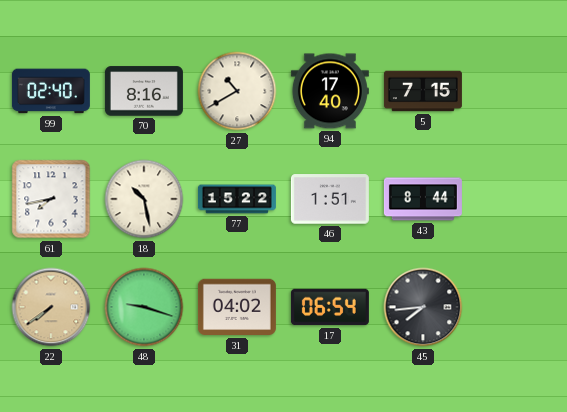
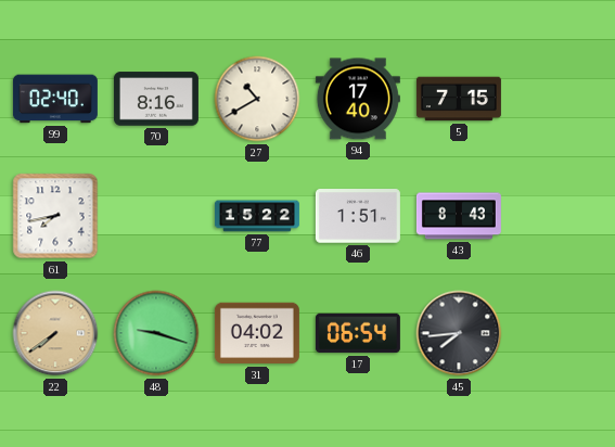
18: 10:28 -> none
43: 8:44 -> 8:43
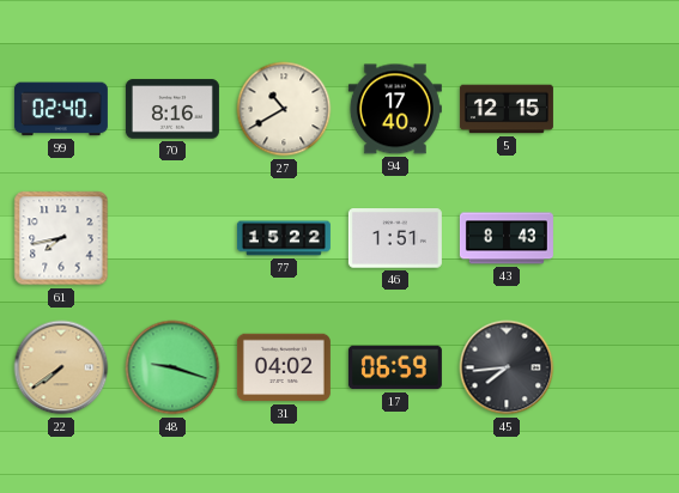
5: 7:15 -> 12:15
17: 06:54 -> 06:59
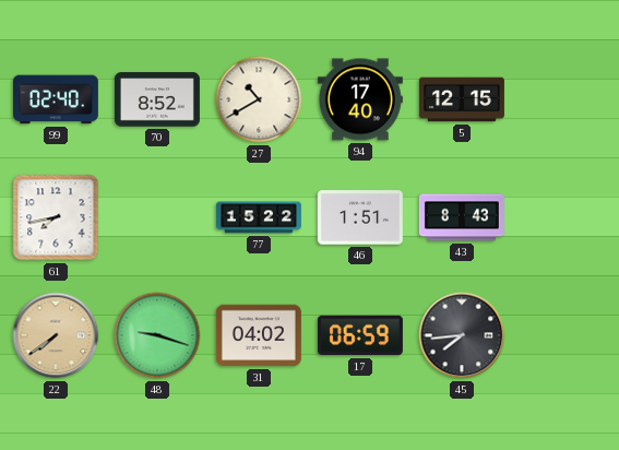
70: 8:16 -> 8:52
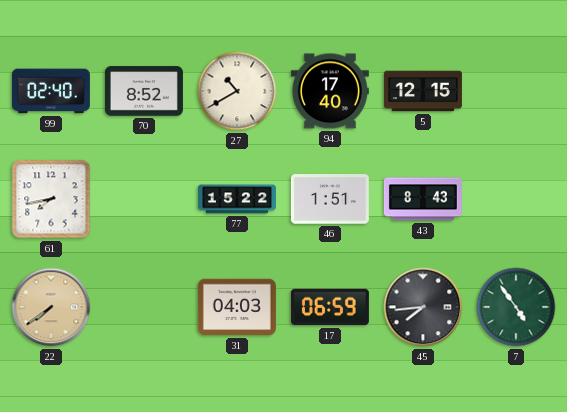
48: 9:18 -> none
31: 04:02 -> 04:03
7: none -> 4:54
